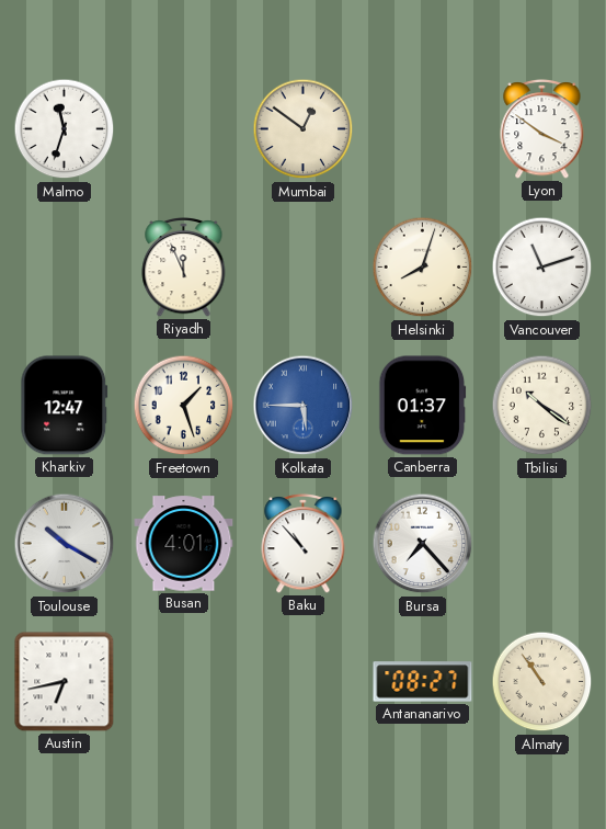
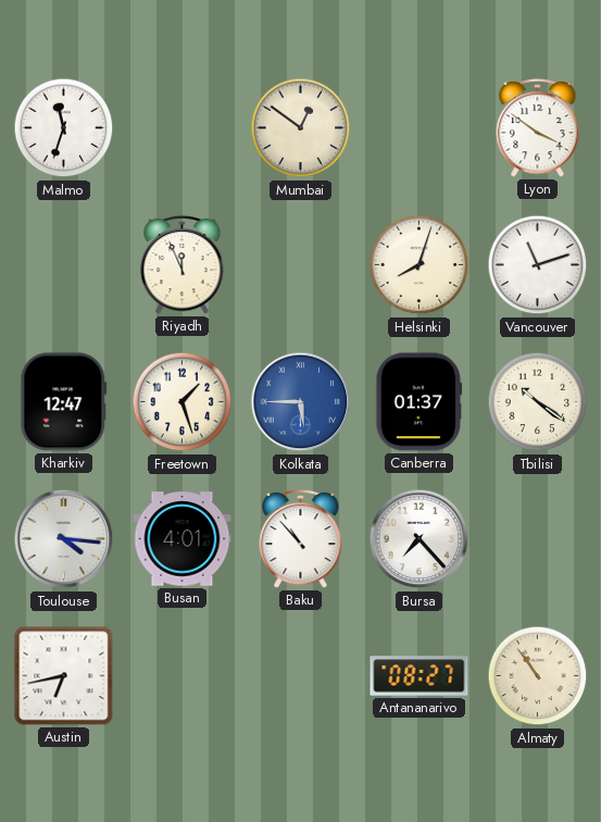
Toulouse: 10:20 -> 4:16
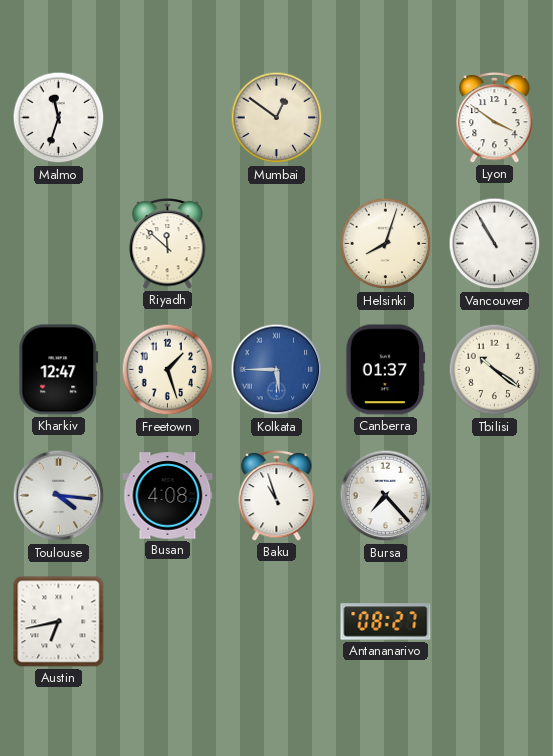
Riyadh: 11:56 -> 11:52
Vancouver: 11:12 -> 10:55
Busan: 4:01 -> 4:08
Baku: 10:53 -> 10:57
Almaty: 10:54 -> none
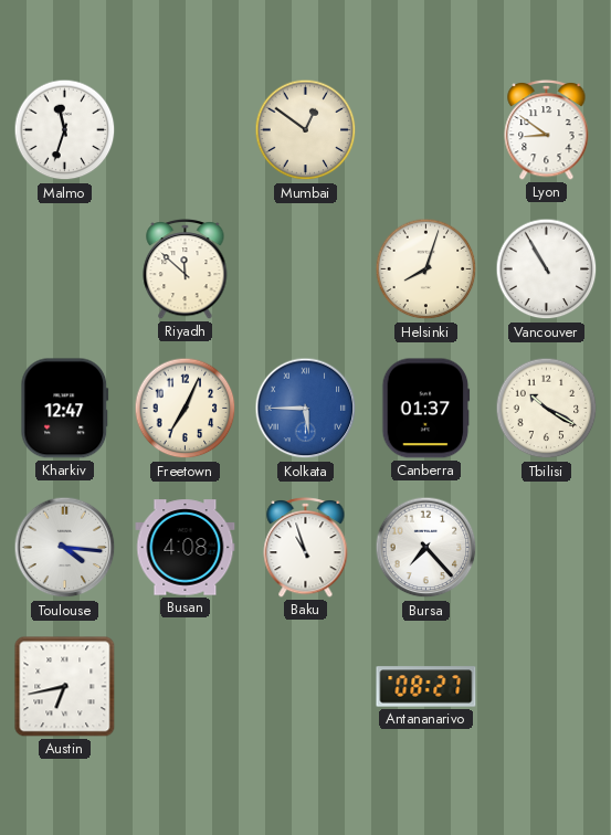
Lyon: 3:51 -> 8:51
Freetown: 1:27 -> 7:04
Tbilisi: 10:21 -> 10:20
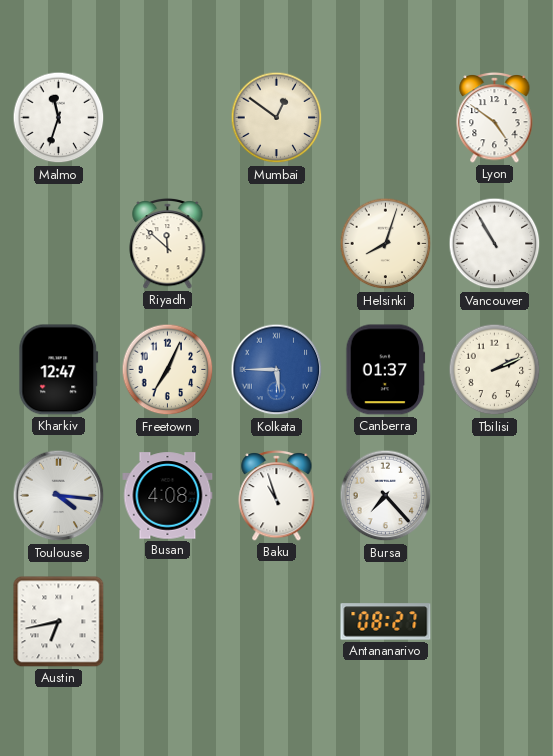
Lyon: 8:51 -> 4:51
Tbilisi: 10:20 -> 2:11
